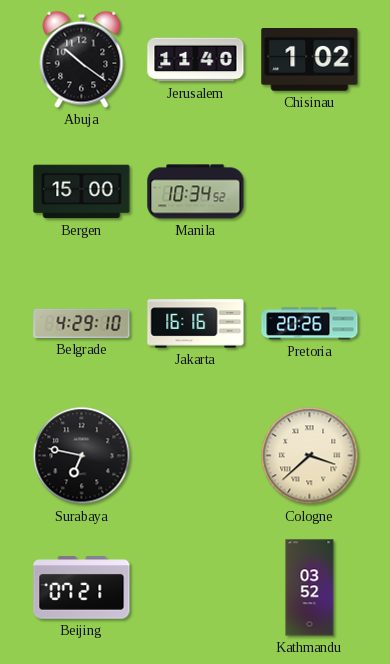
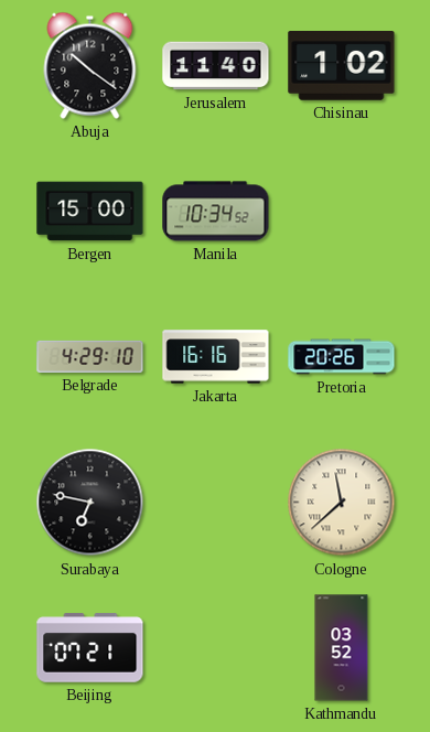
Cologne: 3:38 -> 11:38
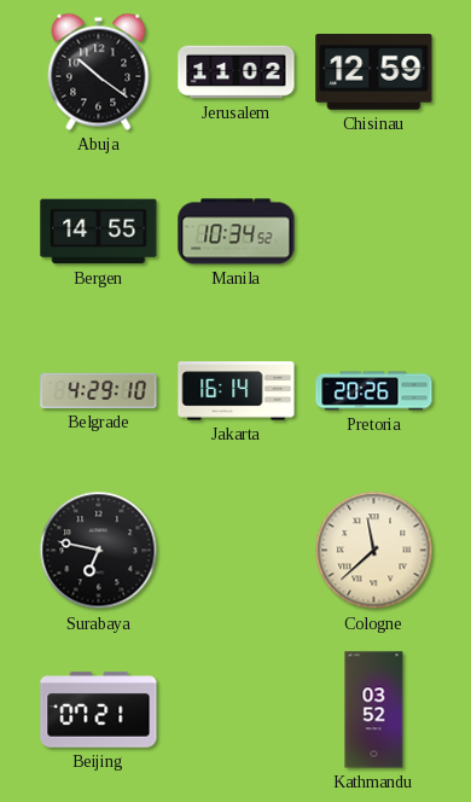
Jerusalem: 11:40 -> 11:02
Chisinau: 1:02 -> 12:59
Bergen: 15:00 -> 14:55
Jakarta: 16:16 -> 16:14
